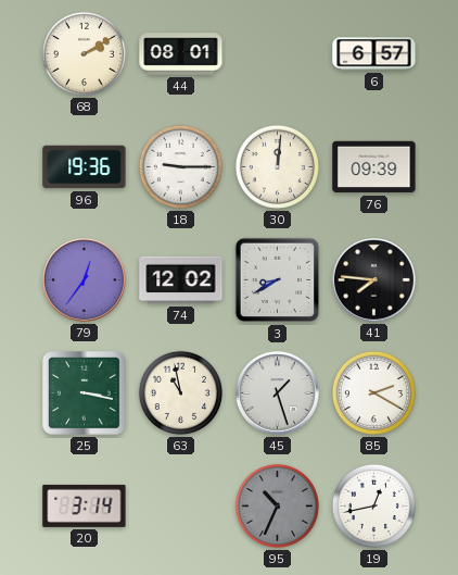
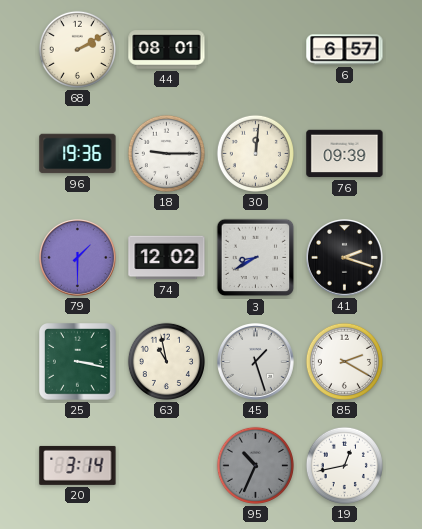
79: 12:36 -> 1:30
41: 7:46 -> 2:18
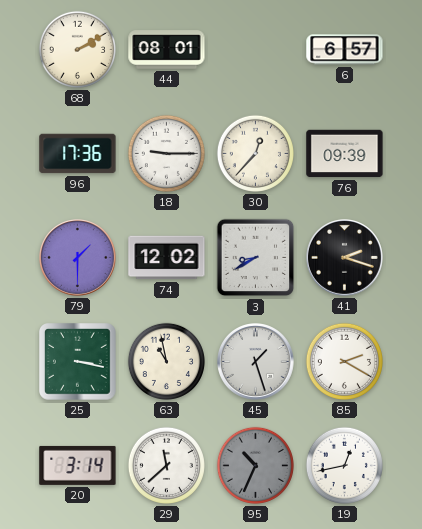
96: 19:36 -> 17:36
30: 12:01 -> 12:37
29: none -> 11:38
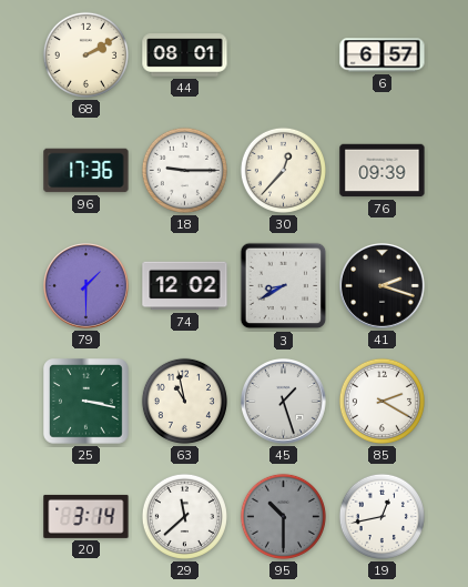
95: 10:34 -> 10:30
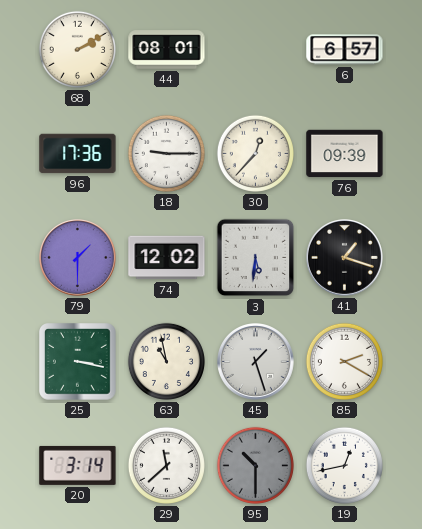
3: 8:40 -> 5:31
41: 2:18 -> 1:18
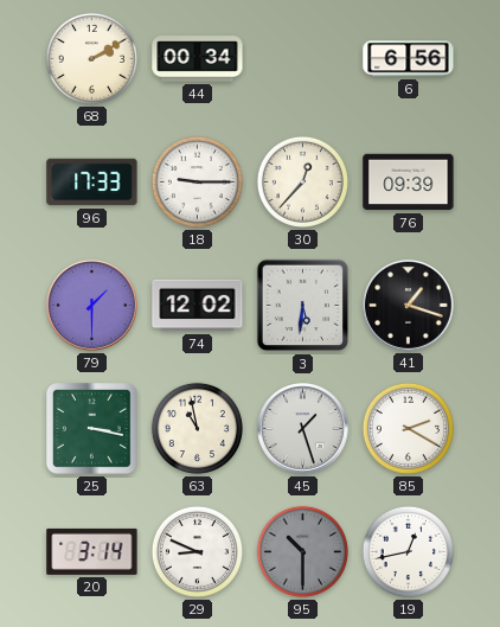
44: 08:01 -> 00:34
6: 6:57 -> 6:56
96: 17:36 -> 17:33
29: 11:38 -> 8:49
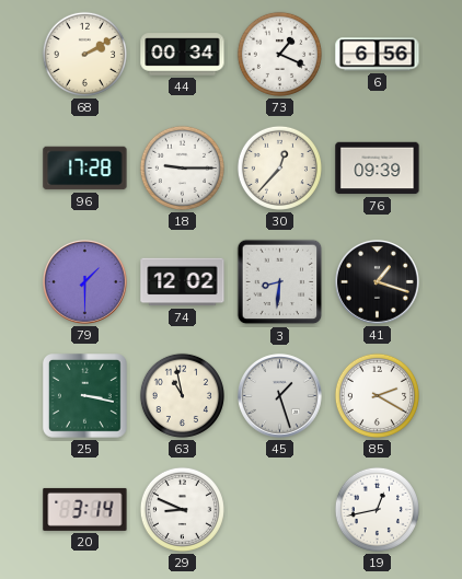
73: none -> 1:19
96: 17:33 -> 17:28
3: 5:31 -> 8:31
95: 10:30 -> none
